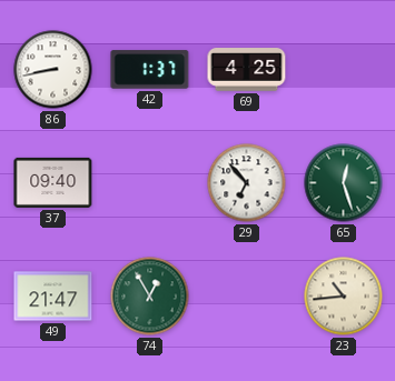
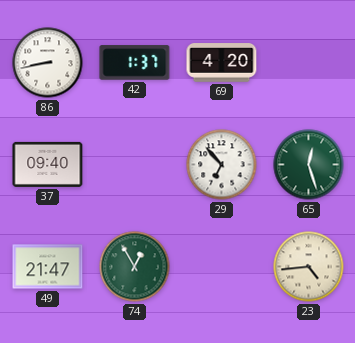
69: 4:25 -> 4:20
23: 10:44 -> 4:44
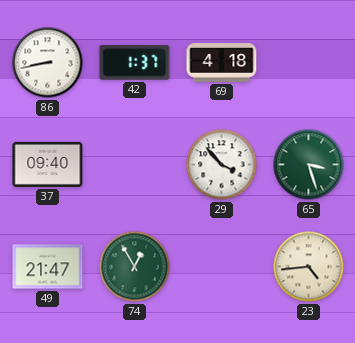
69: 4:20 -> 4:18
29: 6:53 -> 3:53
65: 12:27 -> 3:27
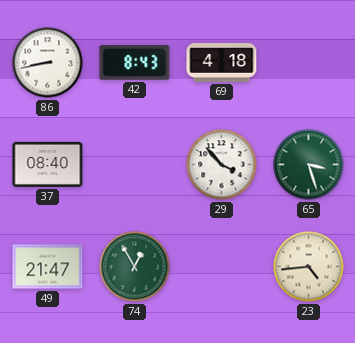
42: 1:37 -> 8:43
37: 09:40 -> 08:40
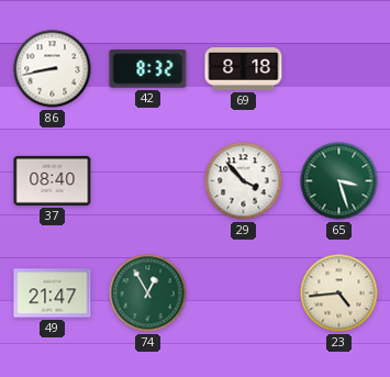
42: 8:43 -> 8:32
69: 4:18 -> 8:18
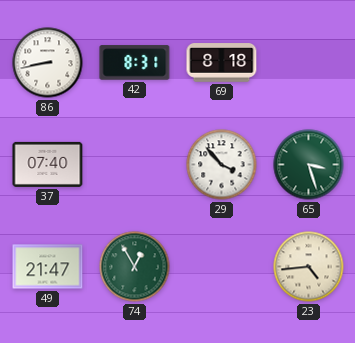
42: 8:32 -> 8:31
37: 08:40 -> 07:40
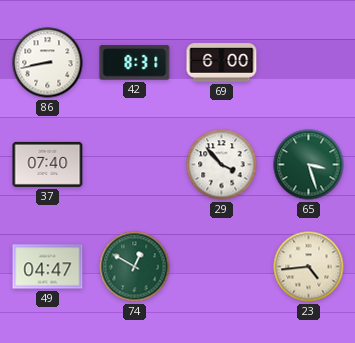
69: 8:18 -> 6:00
49: 21:47 -> 04:47
74: 12:55 -> 12:50
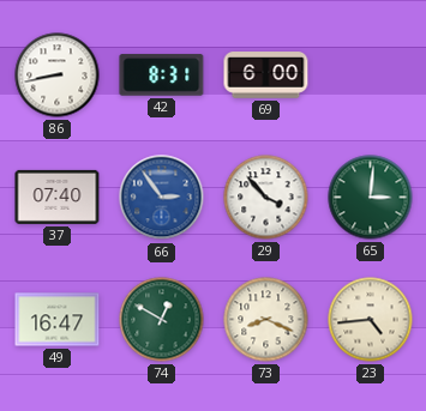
66: none -> 2:54
65: 3:27 -> 3:01
49: 04:47 -> 16:47
73: none -> 8:19
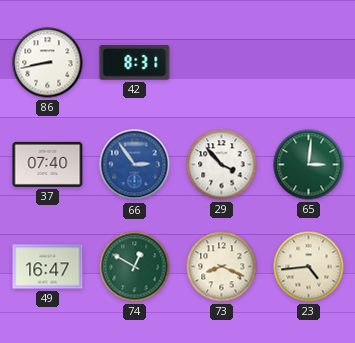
69: 6:00 -> none
